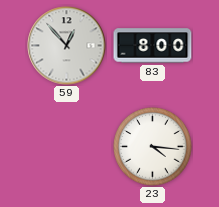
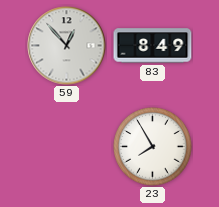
83: 8:00 -> 8:49
23: 4:16 -> 7:55
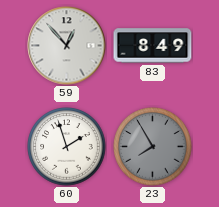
60: none -> 1:57
23 dial: white -> grey
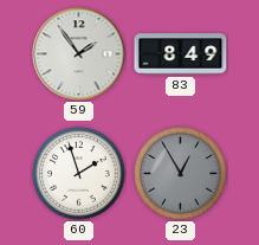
59: 12:53 -> 1:54
23: 7:55 -> 12:55
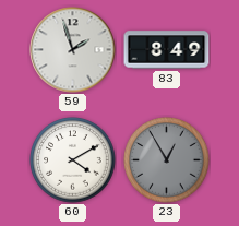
59: 1:54 -> 1:57
60: 1:57 -> 4:10
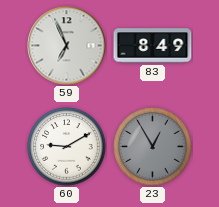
59: 1:57 -> 6:56
60: 4:10 -> 9:10
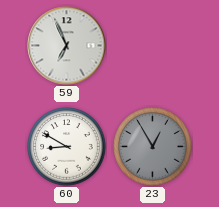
83: 8:49 -> none
60: 9:10 -> 8:50
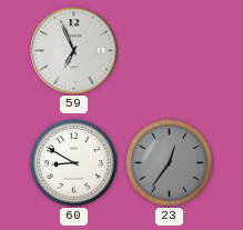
23: 12:55 -> 12:36
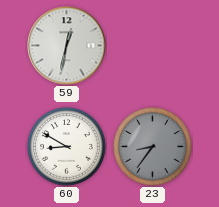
59: 6:56 -> 12:32
23: 12:36 -> 8:36
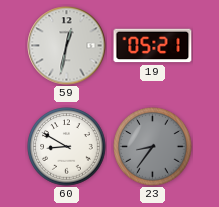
19: none -> 05:21
